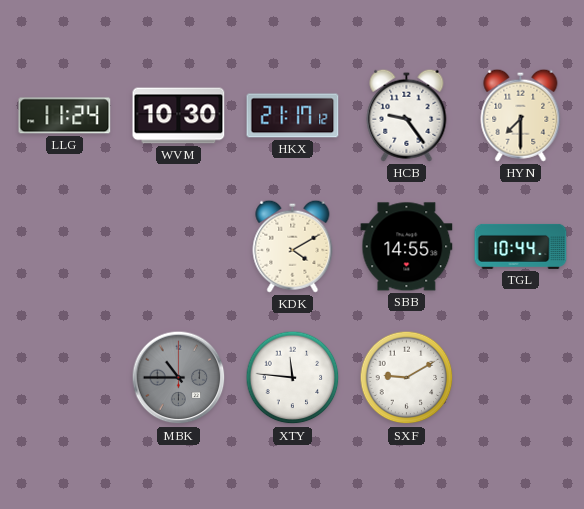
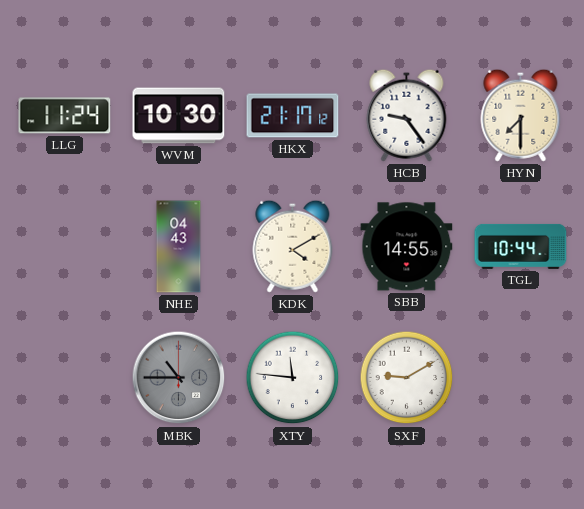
NHE: none -> 04:43
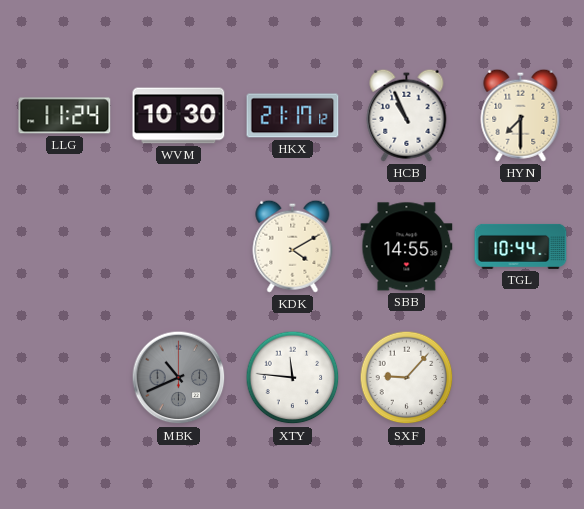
HCB: 9:24 -> 10:56
NHE: 04:43 -> none
MBK: 10:45 -> 10:41
SXF: 9:10 -> 9:07
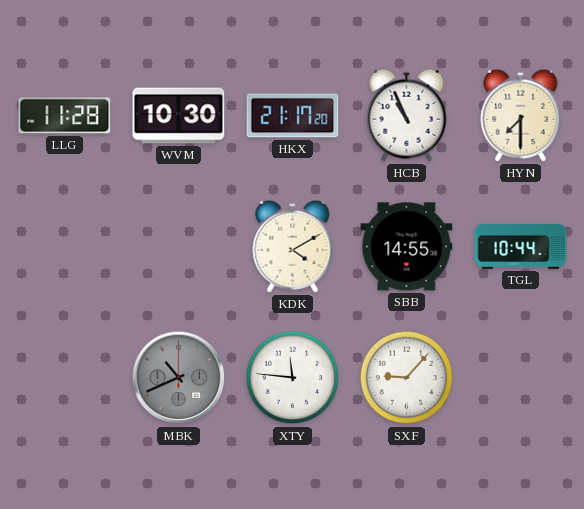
LLG: 11:24 -> 11:28
HKX: 21:17:12 -> 21:17:20
